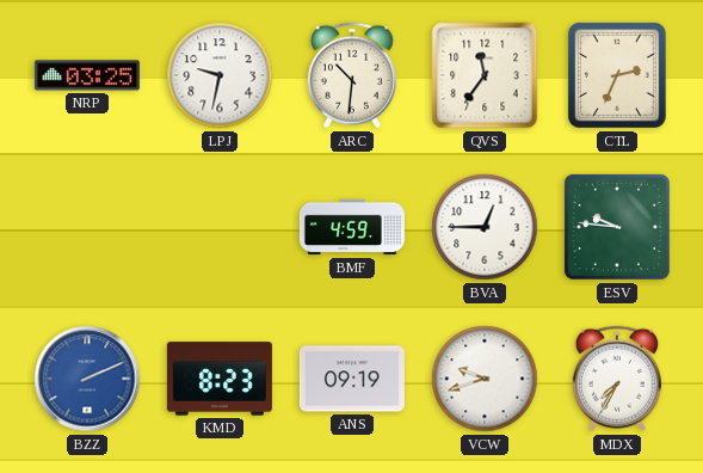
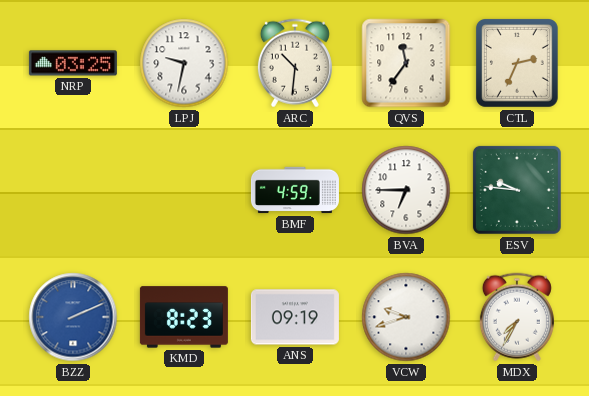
BVA: 12:45 -> 6:45
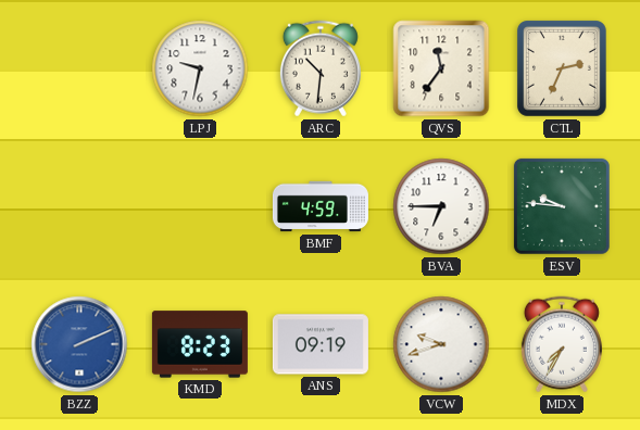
NRP: 03:25 -> none
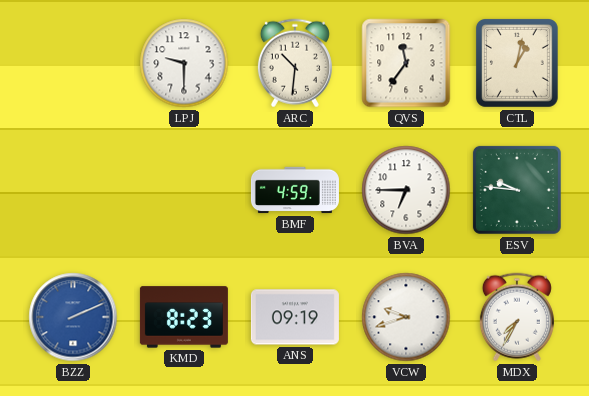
LPJ: 9:32 -> 9:30
CTL: 2:34 -> 1:02
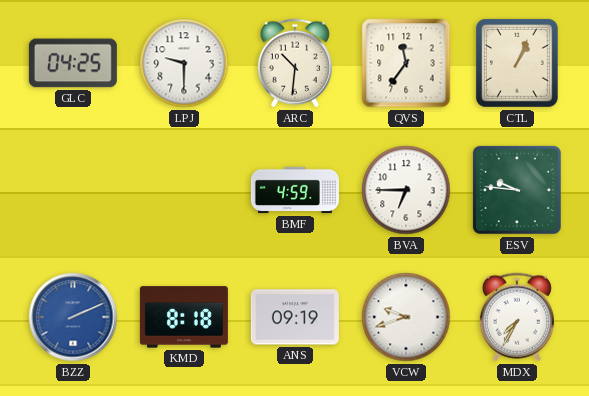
GLC: none -> 04:25
CTL: 1:02 -> 1:04
KMD: 8:23 -> 8:18
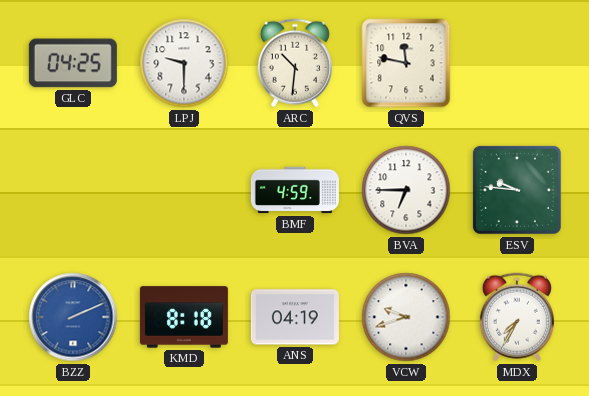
QVS: 11:36 -> 11:47
CTL: 1:04 -> none
ANS: 09:19 -> 04:19
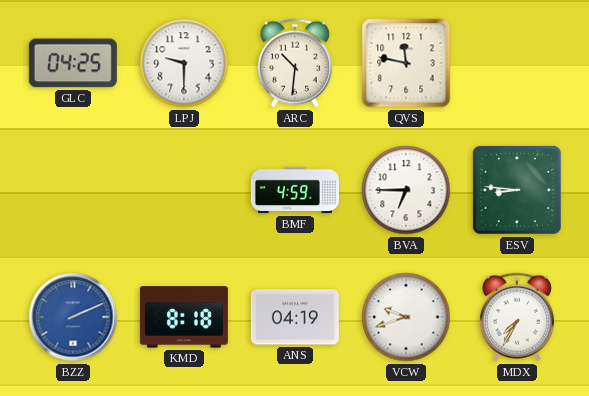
ESV: 9:46 -> 8:46
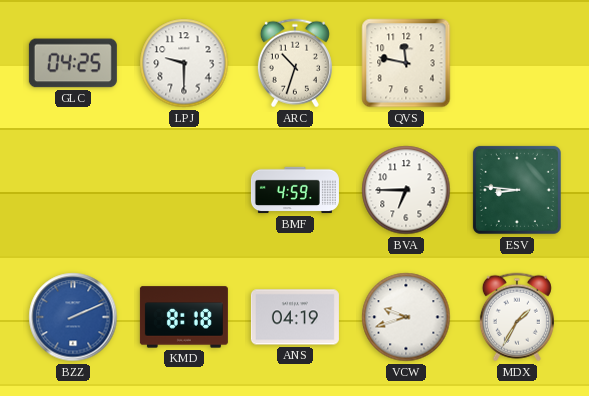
ARC: 10:31 -> 10:33
MDX: 7:35 -> 1:35
